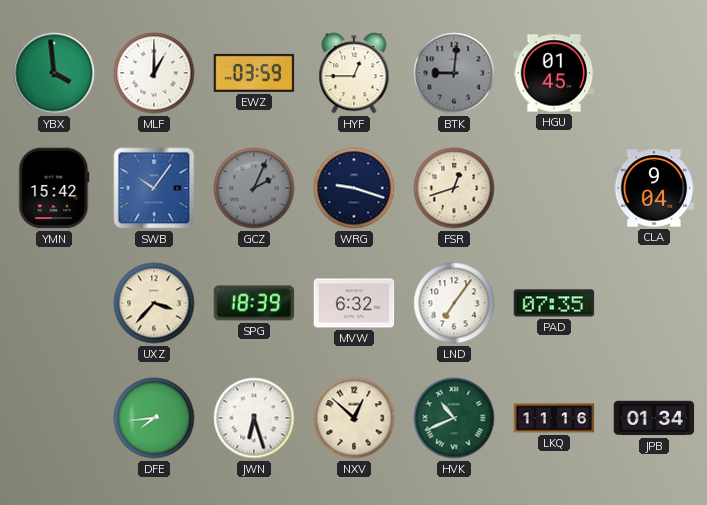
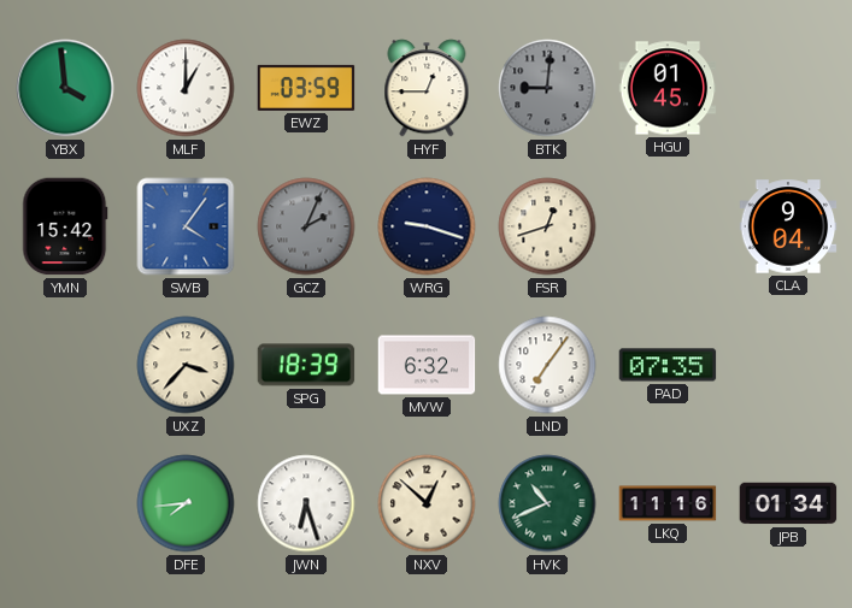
SWB: 10:06 -> 4:06
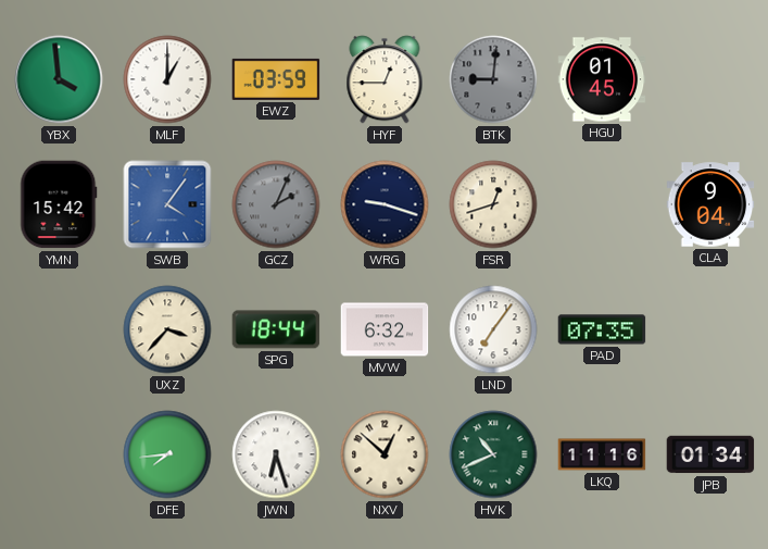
SPG: 18:39 -> 18:44
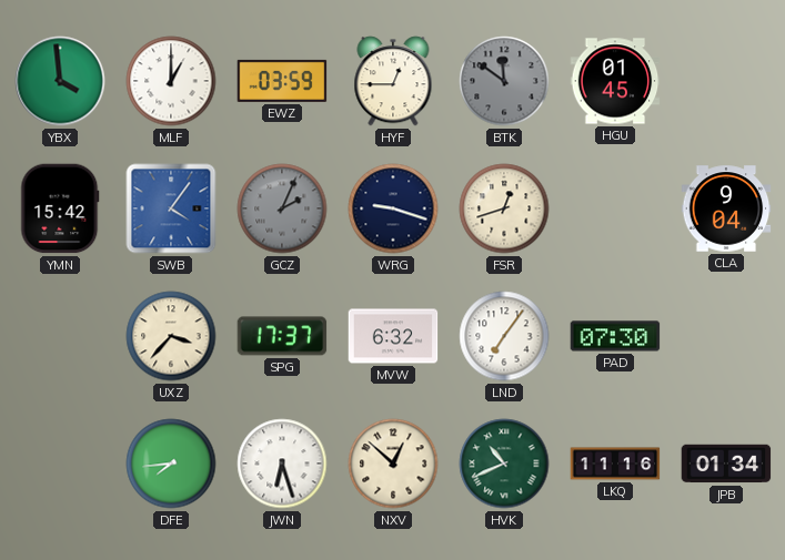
BTK: 9:01 -> 11:51
SPG: 18:44 -> 17:37
PAD: 07:35 -> 07:30
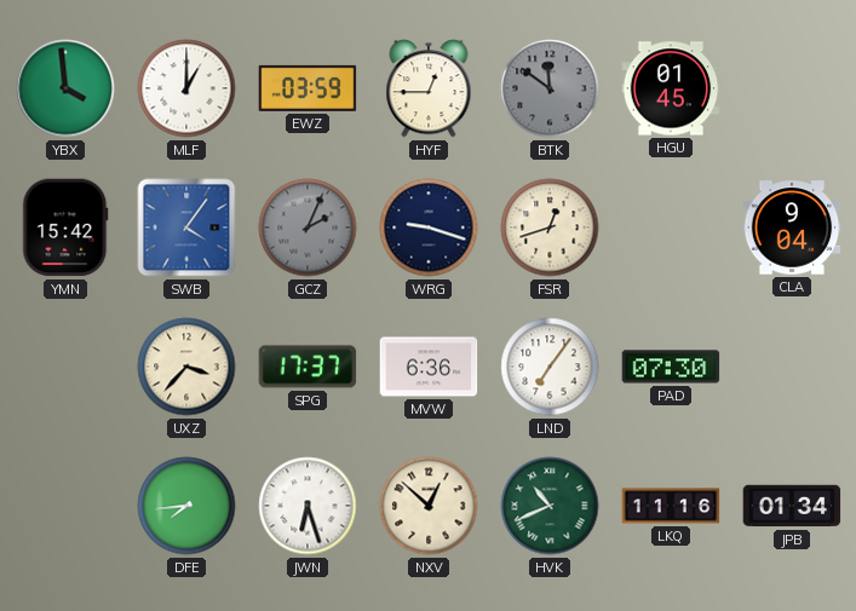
MVW: 6:32 -> 6:36
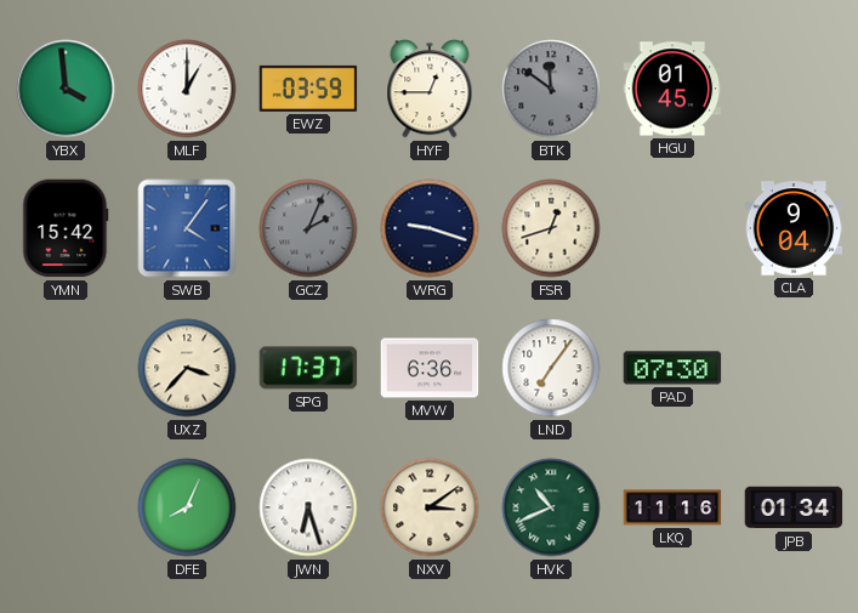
DFE: 7:44 -> 8:04
NXV: 12:52 -> 3:09
